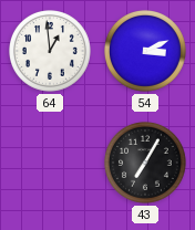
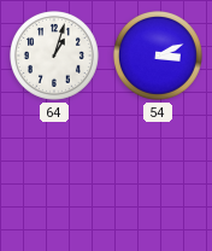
64: 12:59 -> 1:03
43: 7:05 -> none
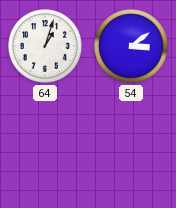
54: 3:11 -> 3:09
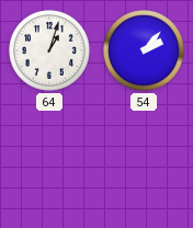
54: 3:09 -> 2:07
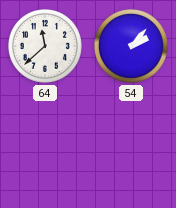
64: 1:03 -> 11:38
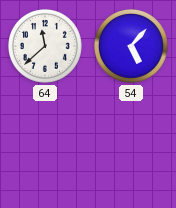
54: 2:07 -> 5:07
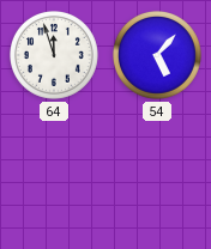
64: 11:38 -> 11:57
